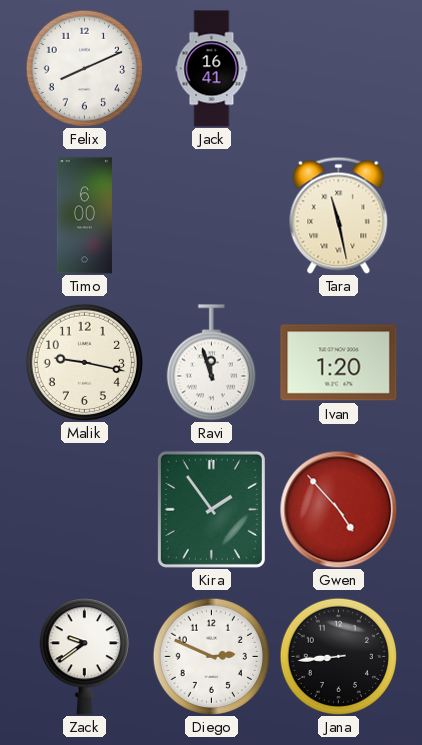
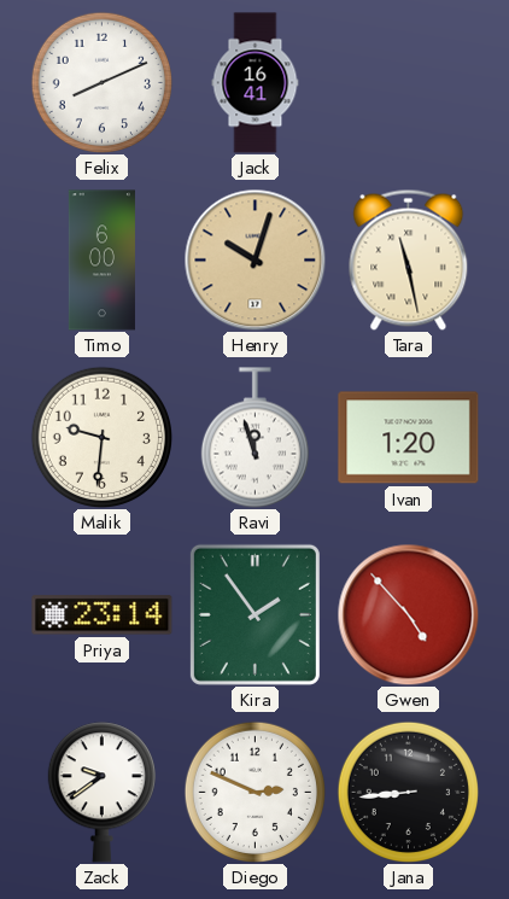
Henry: none -> 10:03
Malik: 9:17 -> 9:31
Priya: none -> 23:14
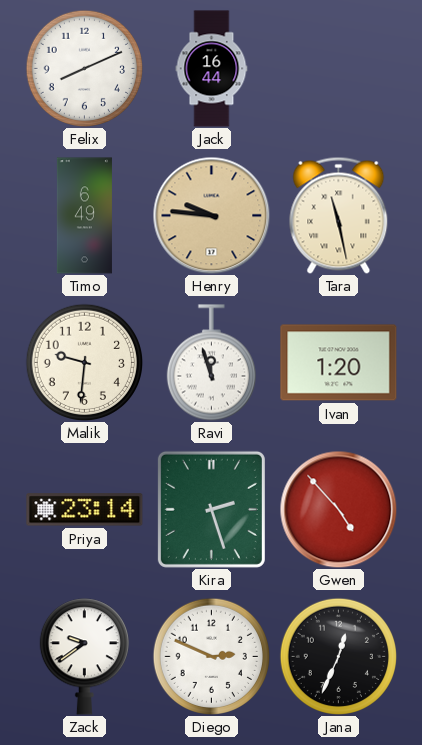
Jack: 16:41 -> 16:44
Timo: 6:00 -> 6:49
Henry: 10:03 -> 9:46
Kira: 1:54 -> 2:27
Jana: 8:44 -> 12:34
